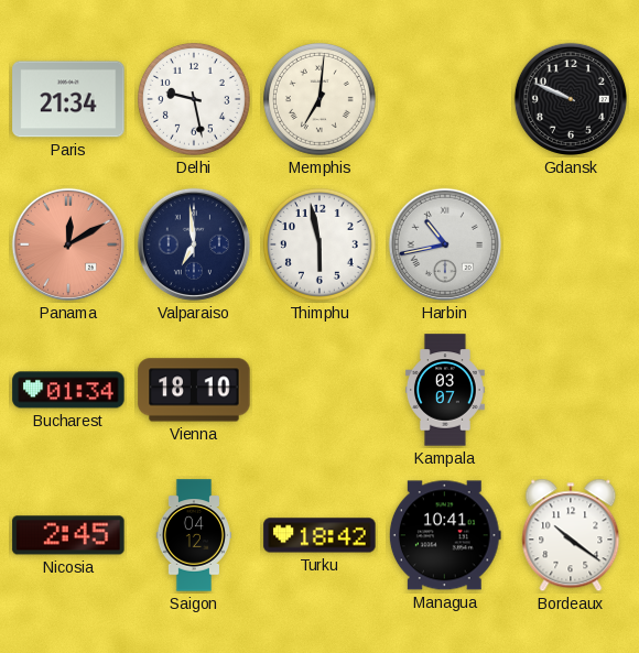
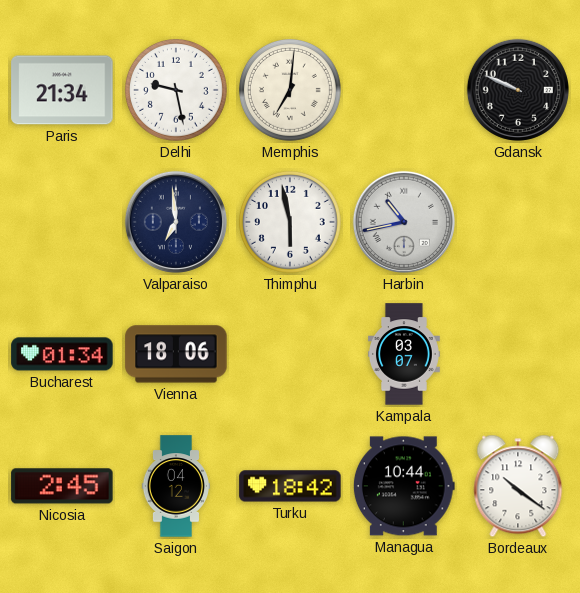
Panama: 12:10 -> none
Vienna: 18:10 -> 18:06
Managua: 10:41 -> 10:44
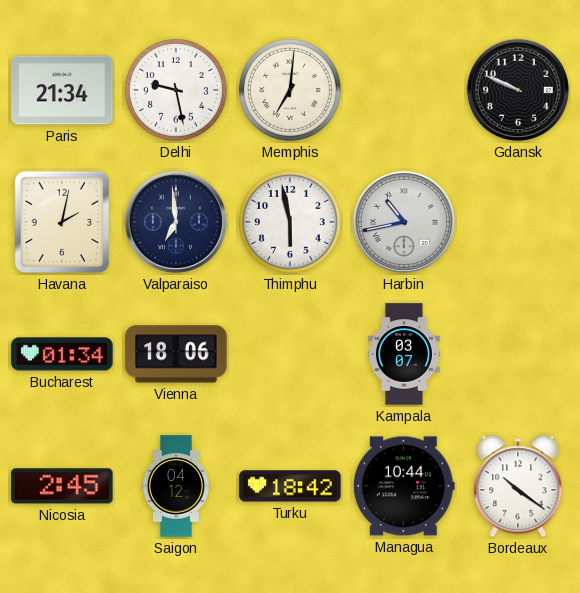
Havana: none -> 2:02
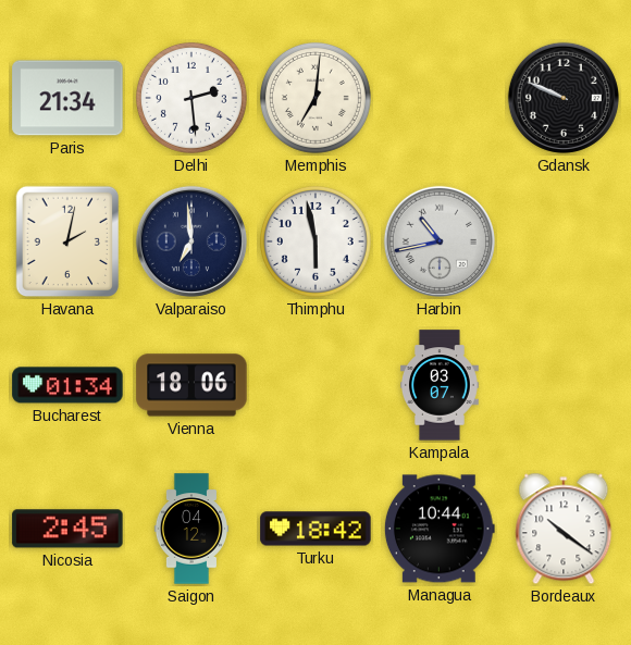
Delhi: 9:28 -> 2:29
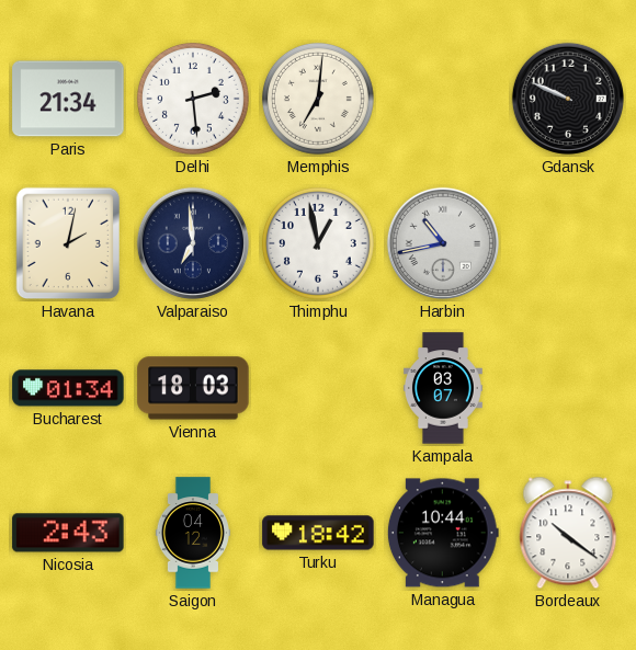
Thimphu: 5:58 -> 12:58
Vienna: 18:06 -> 18:03
Nicosia: 2:45 -> 2:43
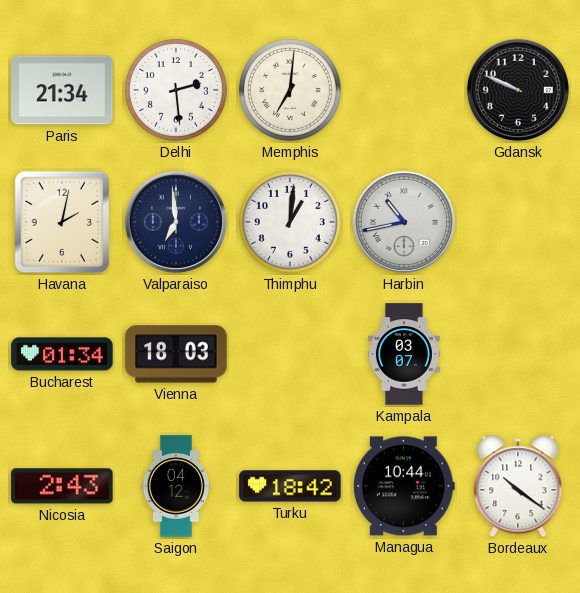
Thimphu: 12:58 -> 1:01
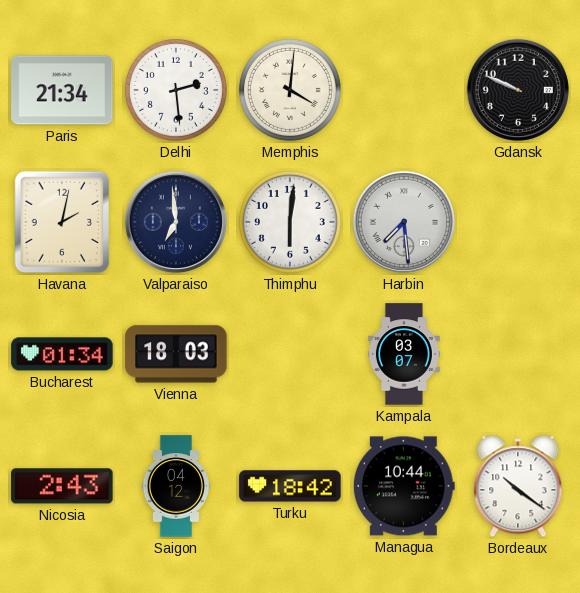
Memphis: 7:01 -> 4:01
Thimphu: 1:01 -> 6:01
Harbin: 10:43 -> 7:29
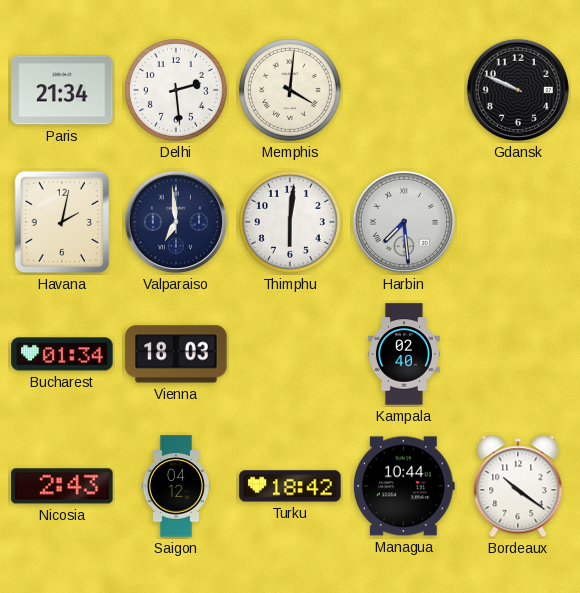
Kampala: 03:07 -> 02:40
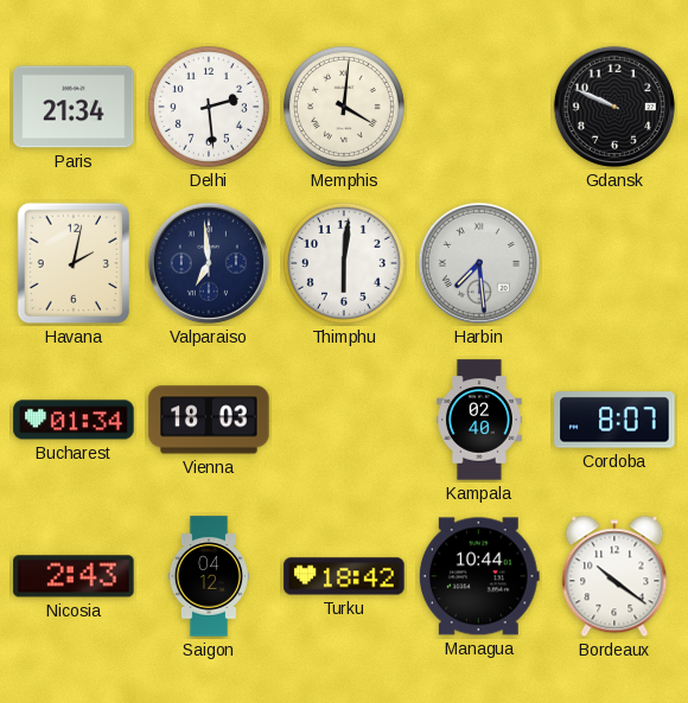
Cordoba: none -> 8:07
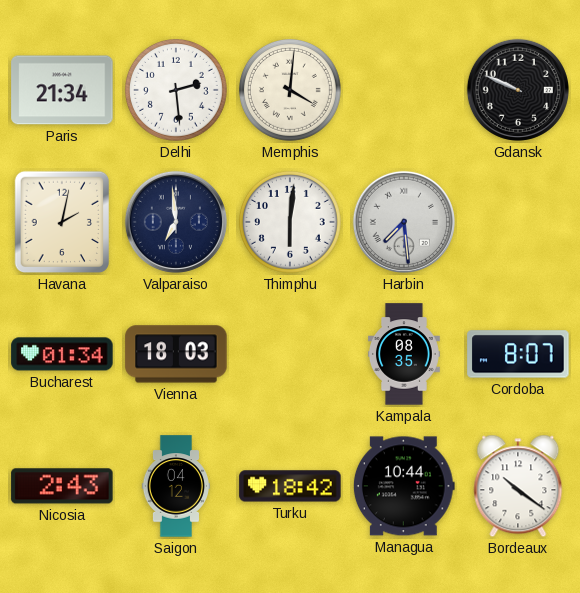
Kampala: 02:40 -> 08:35
